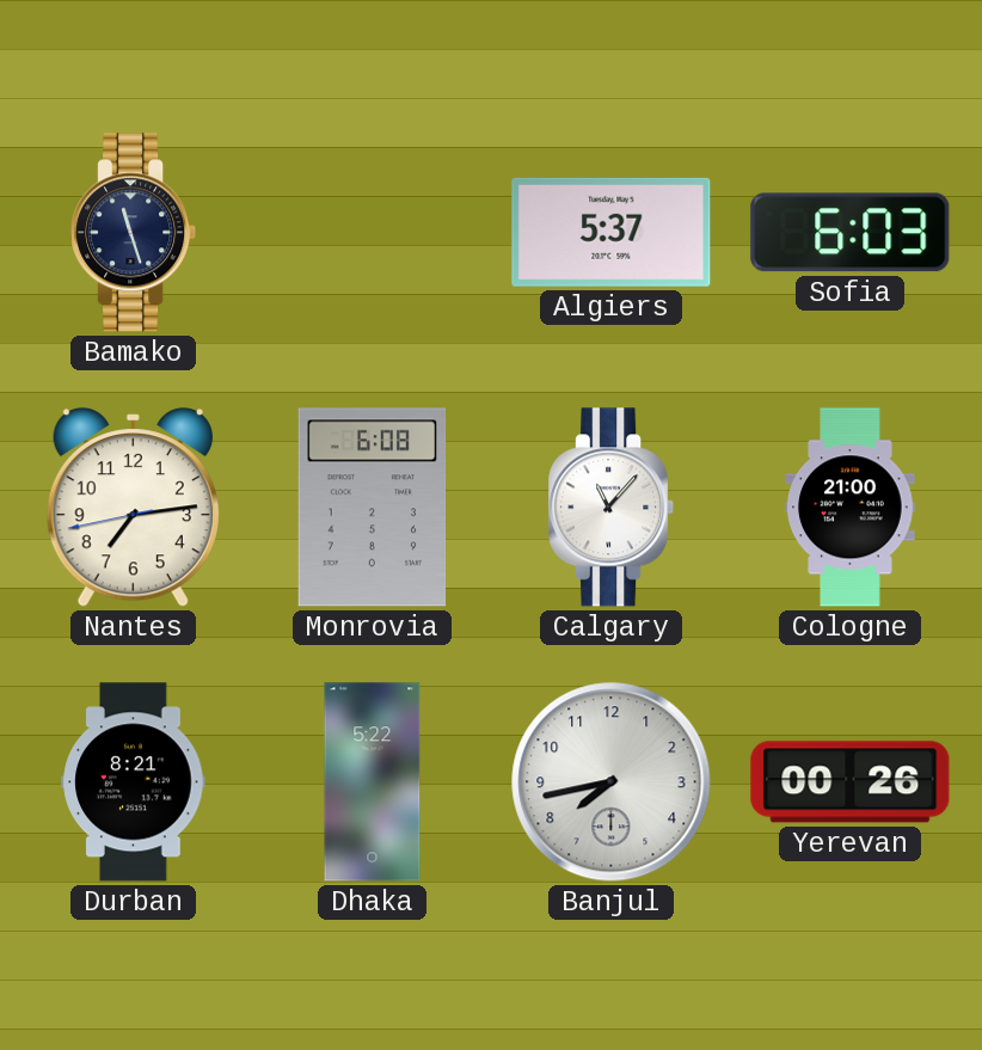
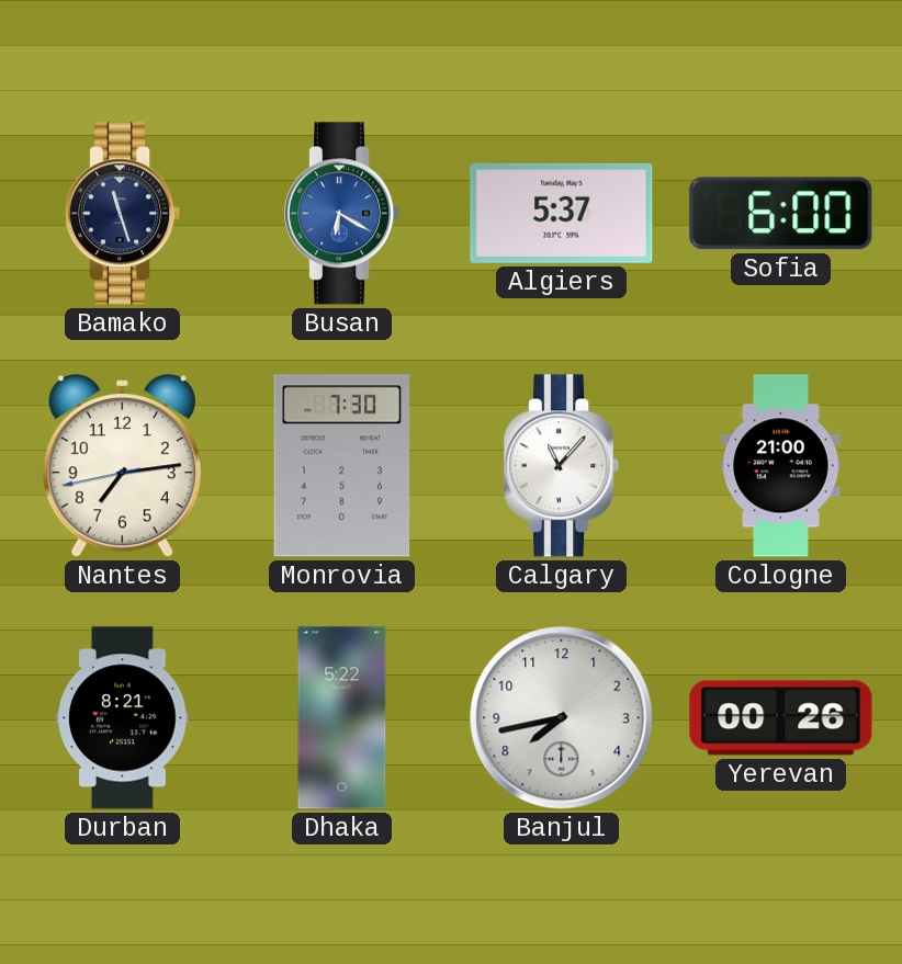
Busan: none -> 6:20
Sofia: 6:03 -> 6:00
Monrovia: 6:08 -> 7:30
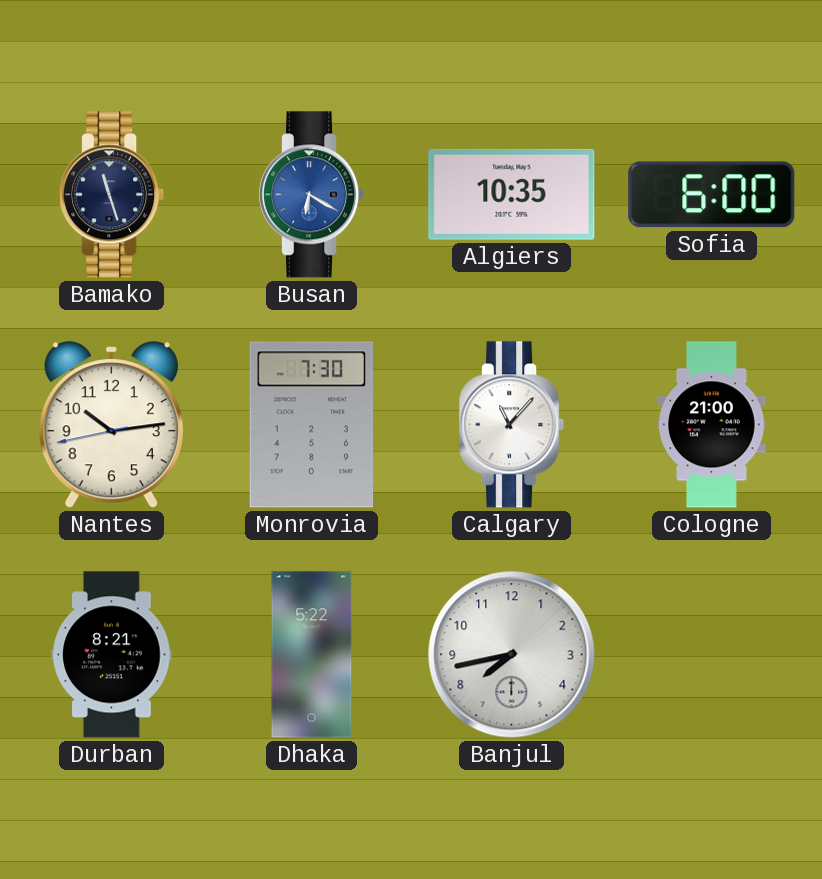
Algiers: 5:37 -> 10:35
Nantes: 7:13 -> 10:13
Yerevan: 00:26 -> none
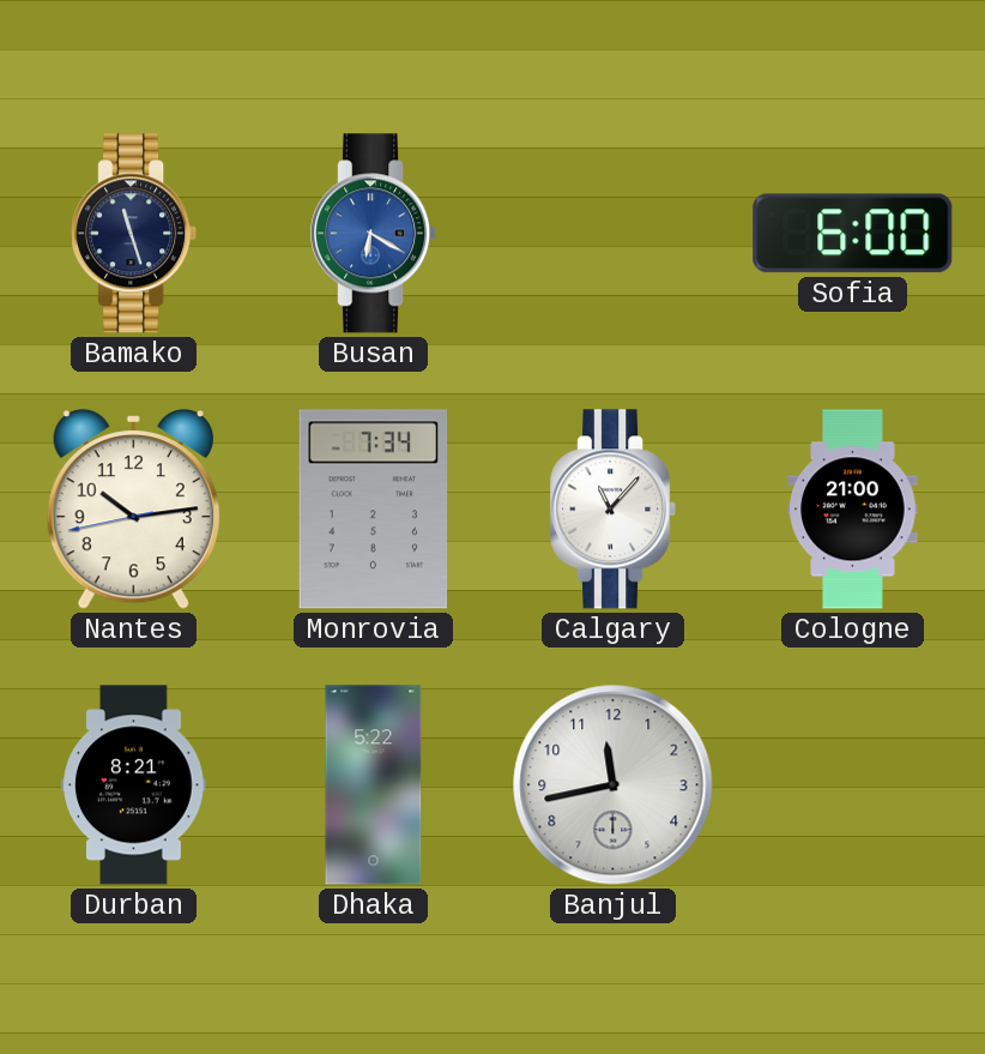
Algiers: 10:35 -> none
Monrovia: 7:30 -> 7:34
Banjul: 7:43 -> 11:43
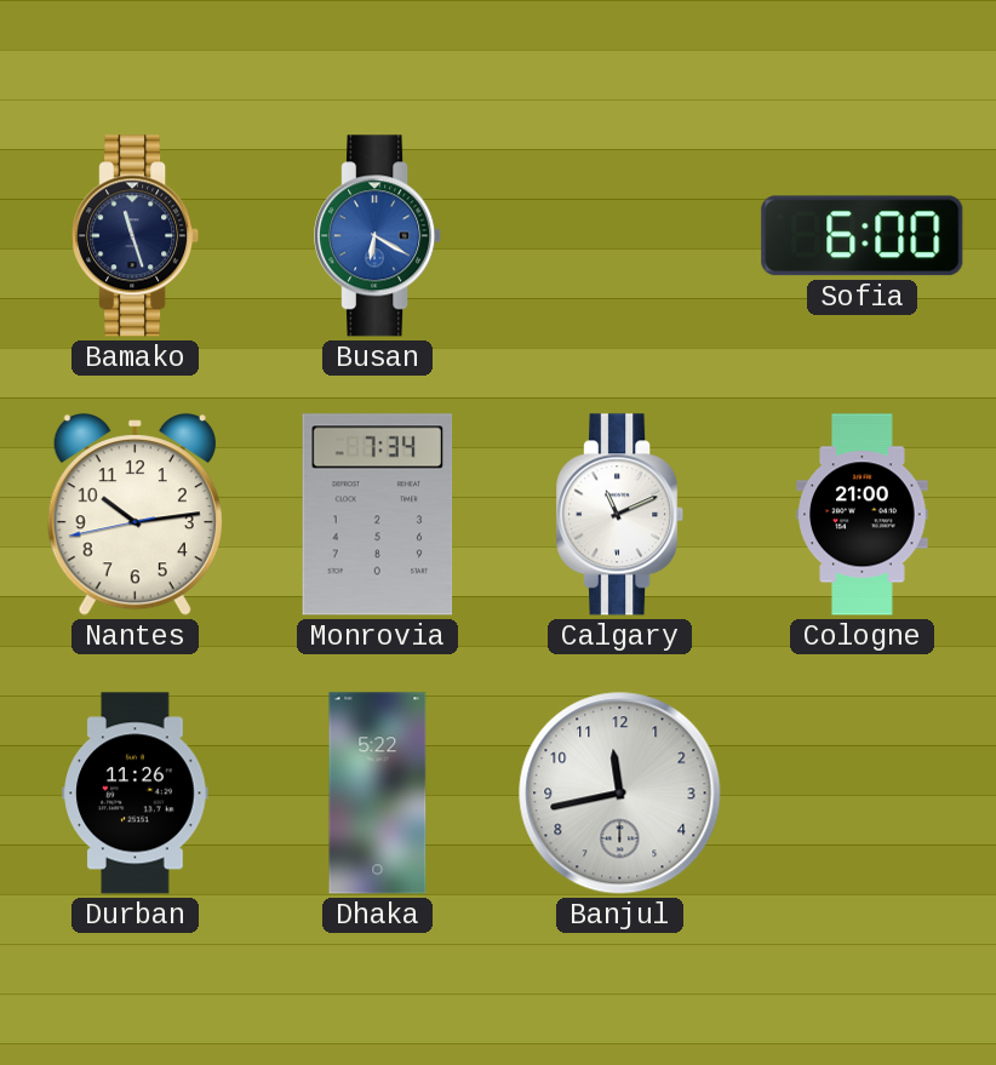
Calgary: 11:07 -> 11:11
Durban: 8:21 -> 11:26
